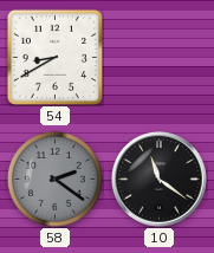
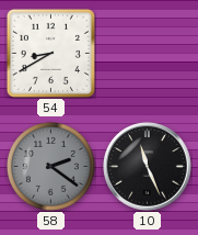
10: 11:21 -> 11:26
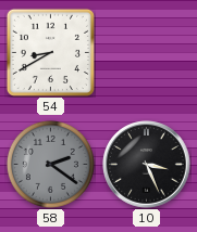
10: 11:26 -> 3:26
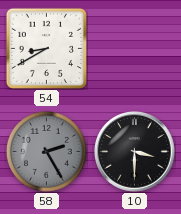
58: 2:21 -> 2:25
10: 3:26 -> 3:30
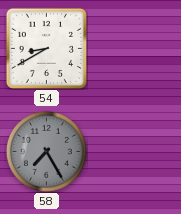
58: 2:25 -> 7:25
10: 3:30 -> none
